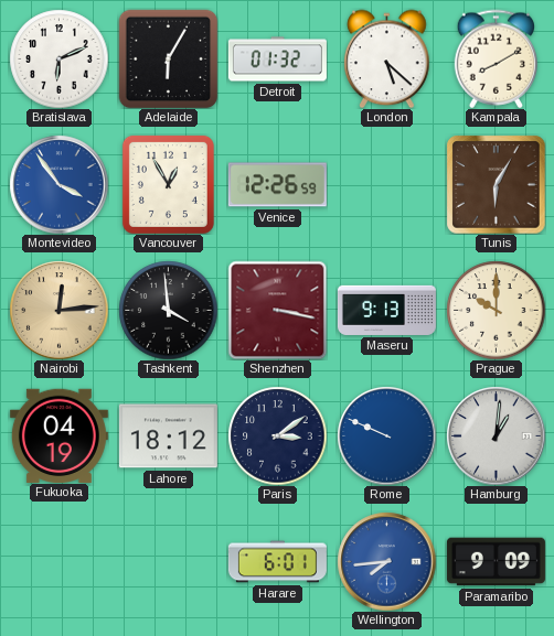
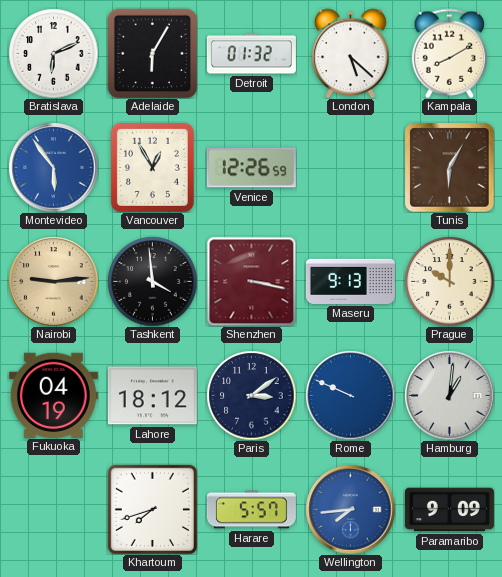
Montevideo: 3:54 -> 5:54
Nairobi: 12:14 -> 9:14
Khartoum: none -> 7:42
Harare: 6:01 -> 5:57
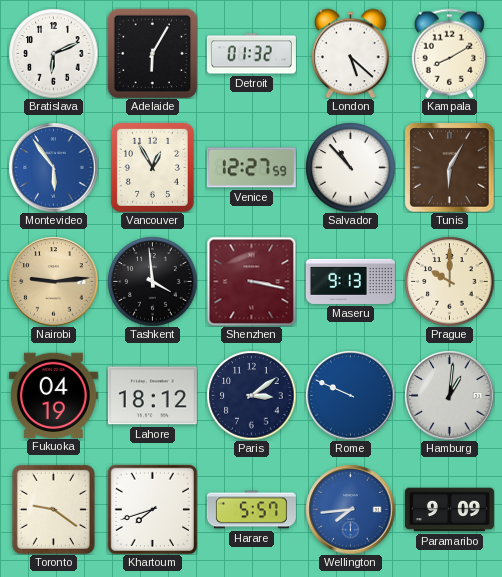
Venice: 12:26 -> 12:27
Salvador: none -> 10:53
Toronto: none -> 9:21
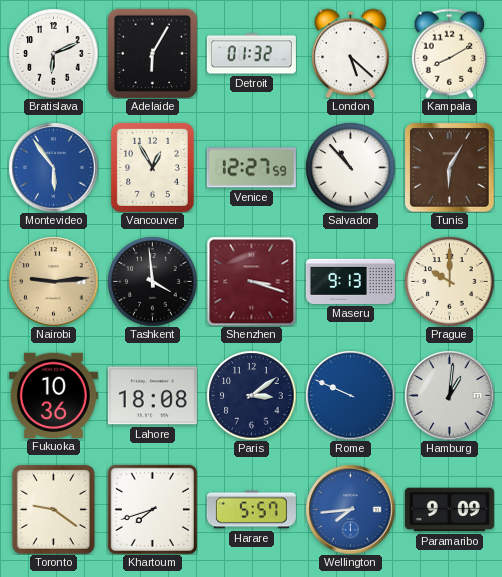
Shenzhen: 3:17 -> 3:18
Fukuoka: 04:19 -> 10:36
Lahore: 18:12 -> 18:08
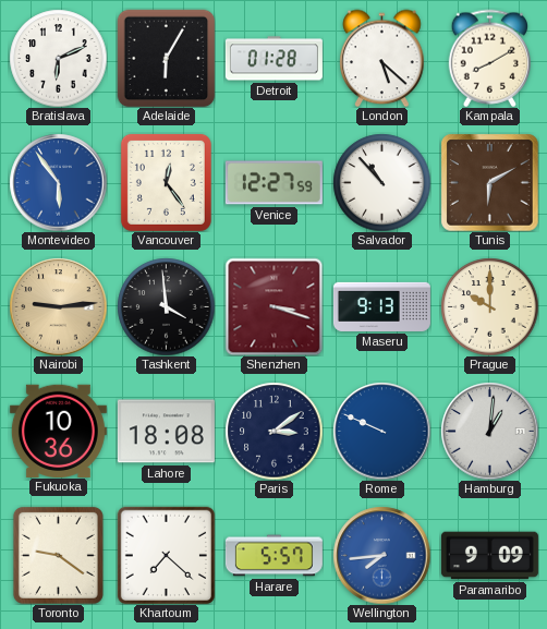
Detroit: 01:32 -> 01:28
Vancouver: 12:55 -> 12:24
Tunis: 6:05 -> 6:10
Khartoum: 7:42 -> 7:22
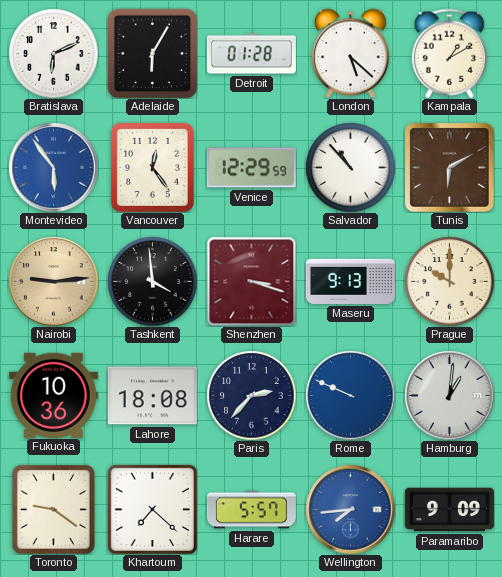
Kampala: 8:10 -> 1:10
Venice: 12:27 -> 12:29
Paris: 3:09 -> 2:37
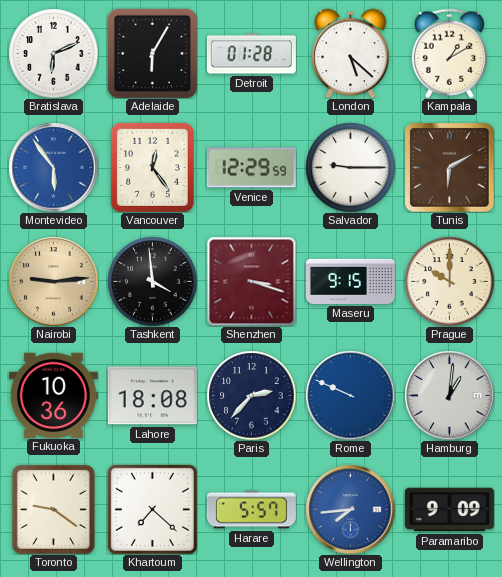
Salvador: 10:53 -> 9:15
Maseru: 9:13 -> 9:15
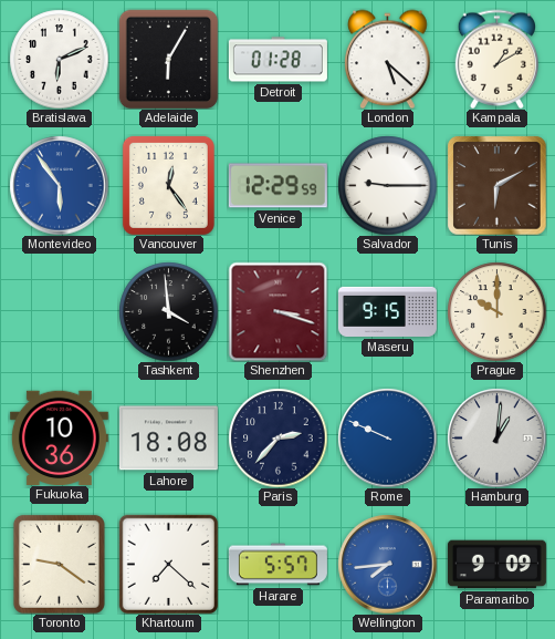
Nairobi: 9:14 -> none
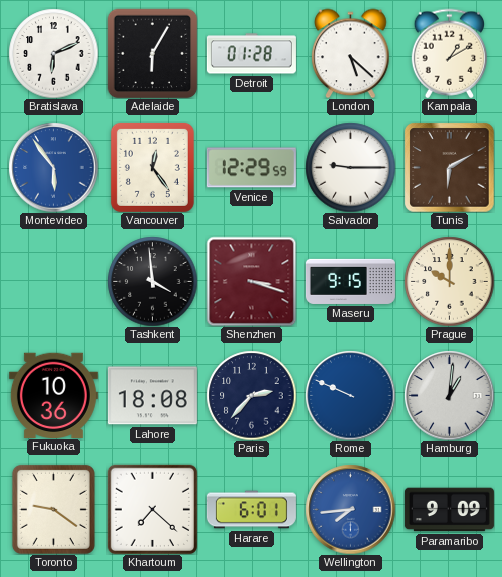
Harare: 5:57 -> 6:01
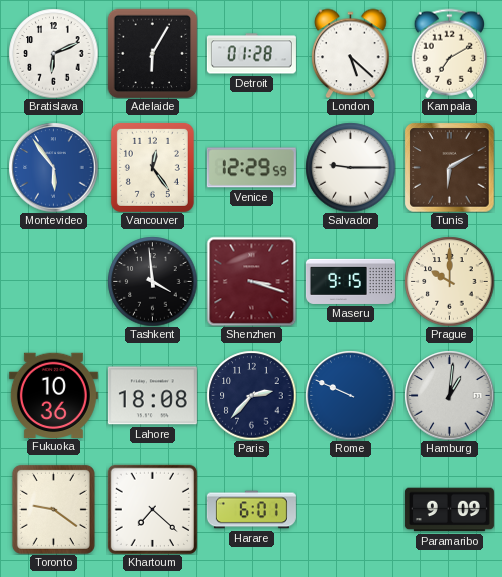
Kampala: 1:10 -> 7:10
Wellington: 7:44 -> none
